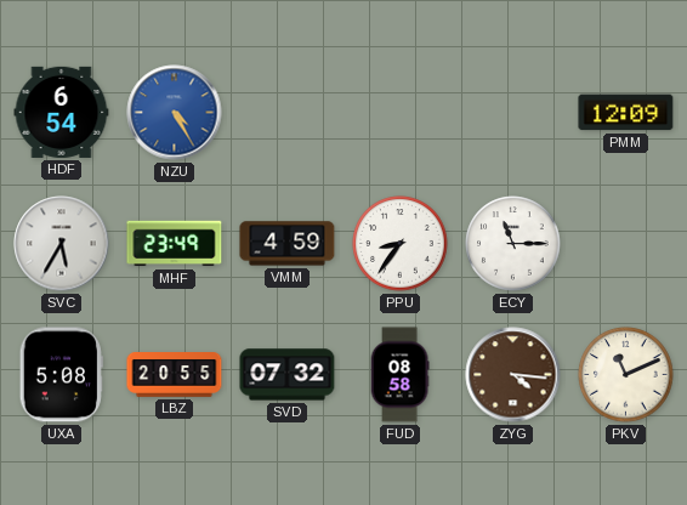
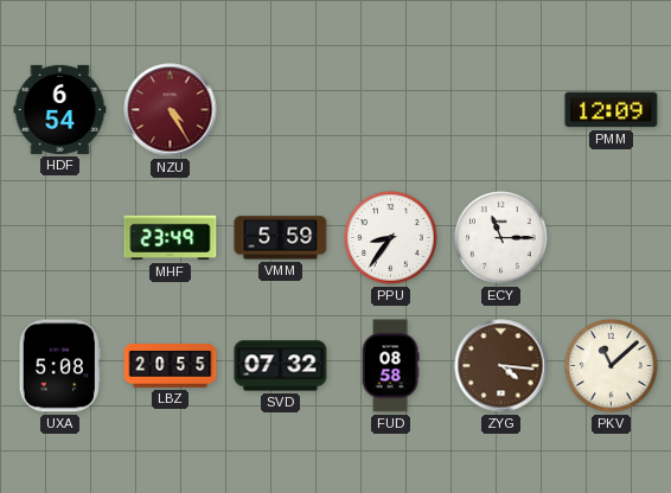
NZU dial: blue -> burgundy
SVC: 5:35 -> none
VMM: 4:59 -> 5:59
PKV: 11:11 -> 11:08
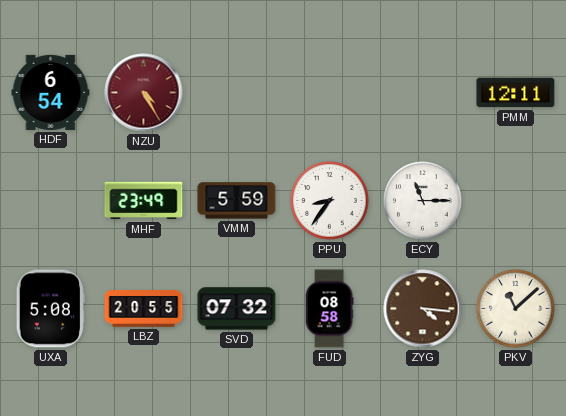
PMM: 12:09 -> 12:11
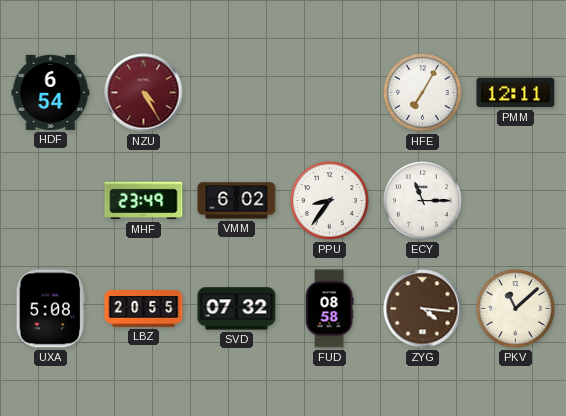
HFE: none -> 7:05
VMM: 5:59 -> 6:02
